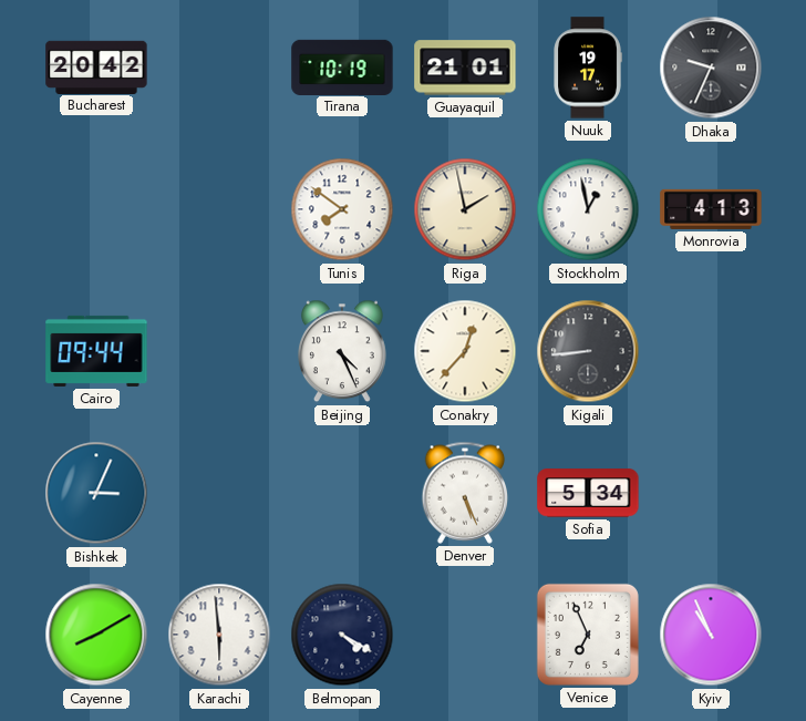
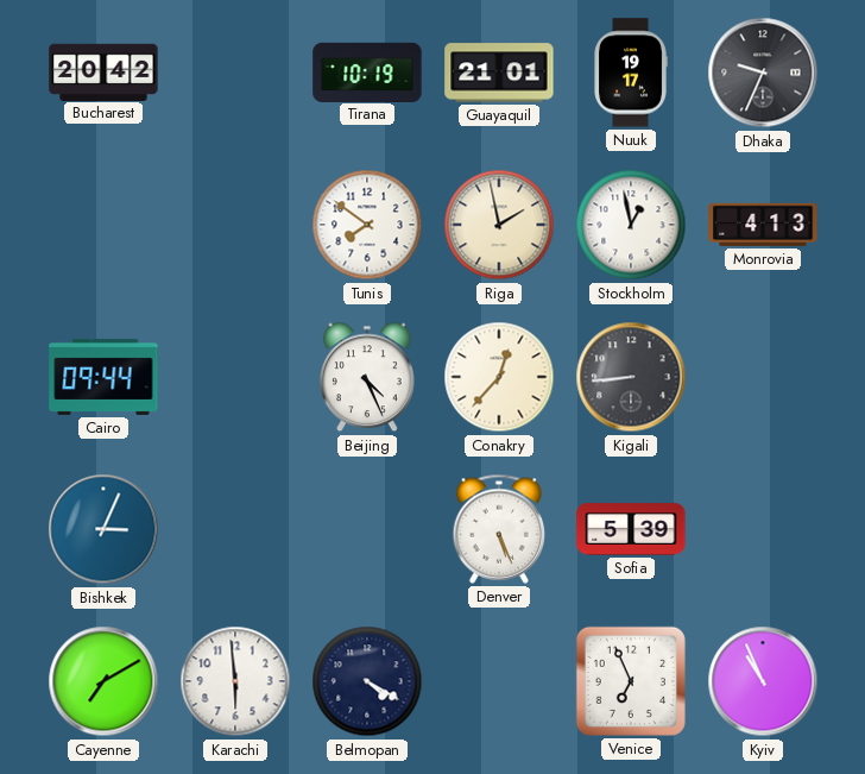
Sofia: 5:34 -> 5:39
Cayenne: 8:10 -> 7:10
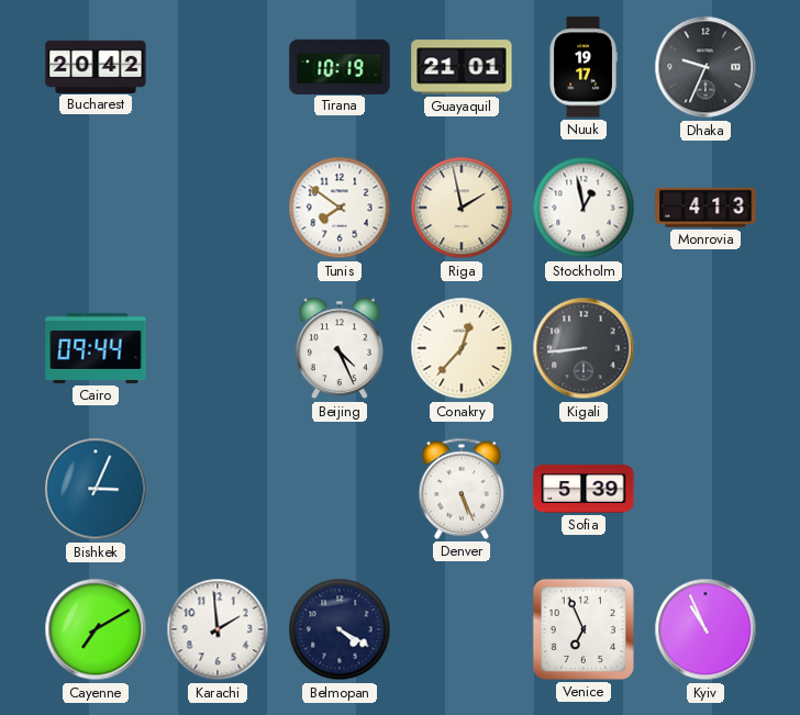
Karachi: 5:59 -> 1:59
